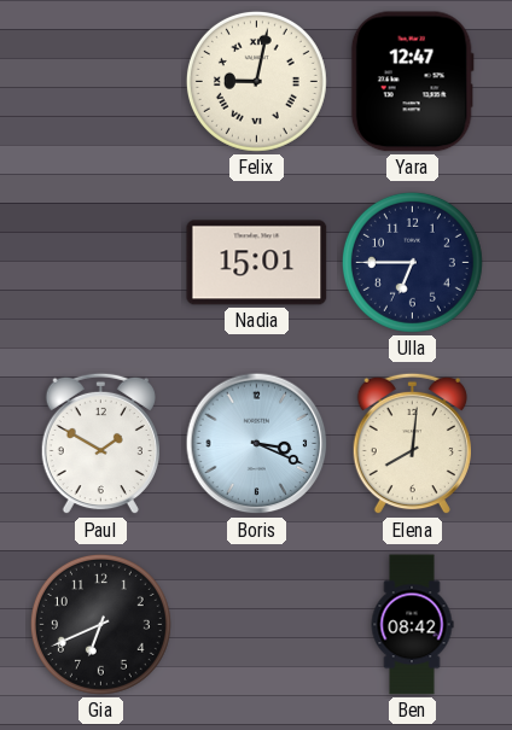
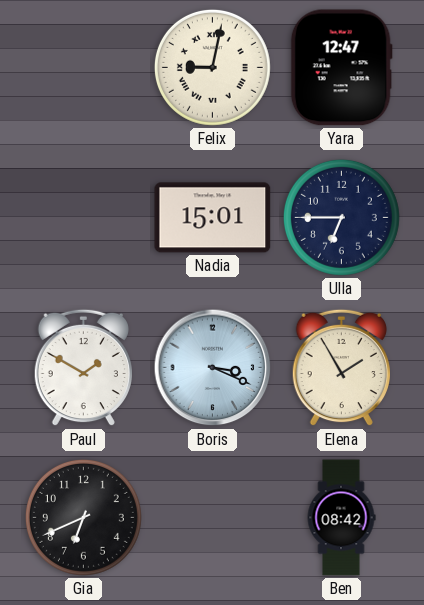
Elena: 8:01 -> 1:55
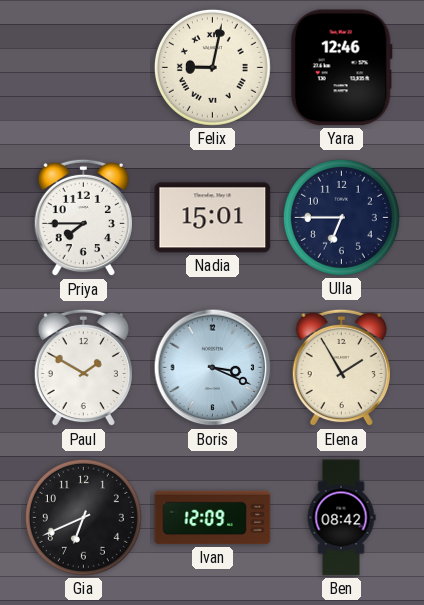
Yara: 12:47 -> 12:46
Priya: none -> 7:45
Ivan: none -> 12:09
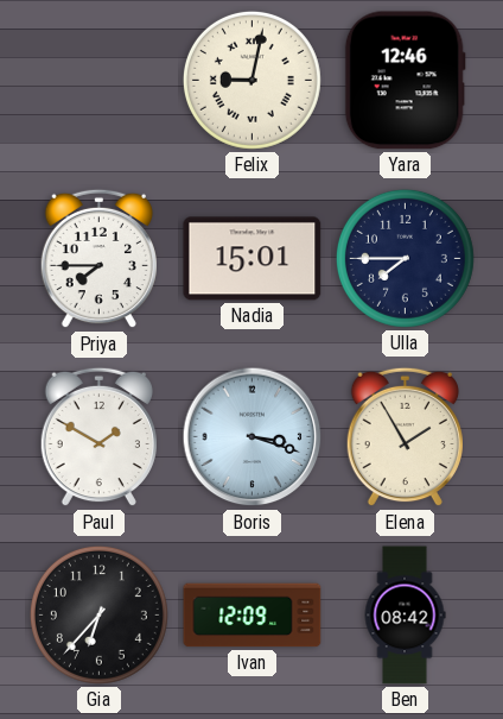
Ulla: 6:45 -> 7:45
Boris: 3:19 -> 3:18
Gia: 6:41 -> 6:37
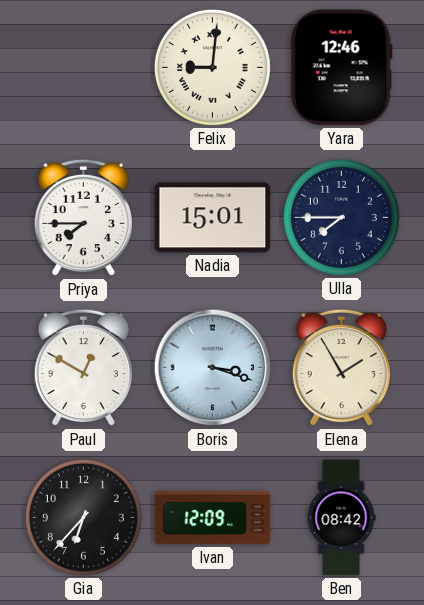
Felix: 9:02 -> 9:01
Paul: 1:50 -> 12:50
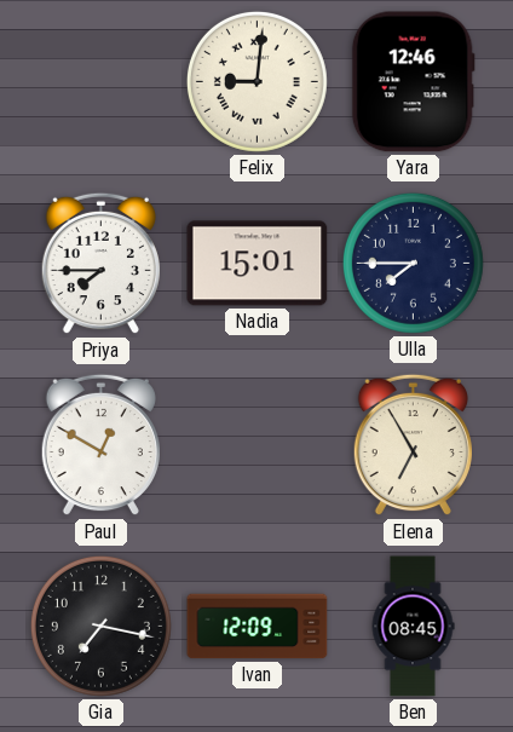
Boris: 3:18 -> none
Elena: 1:55 -> 6:55
Gia: 6:37 -> 7:17
Ben: 08:42 -> 08:45
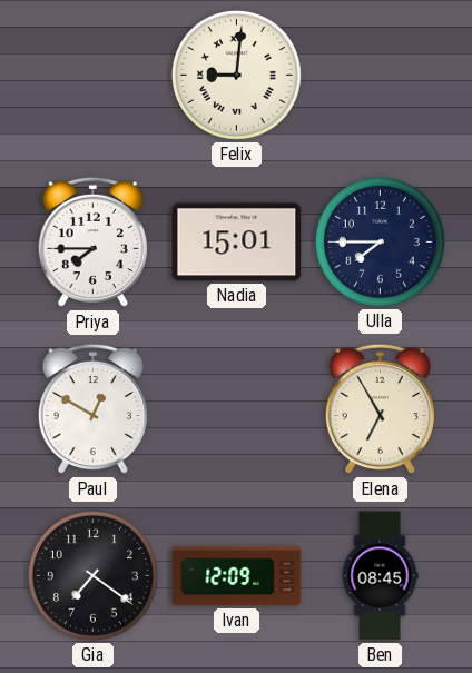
Yara: 12:46 -> none
Gia: 7:17 -> 7:21
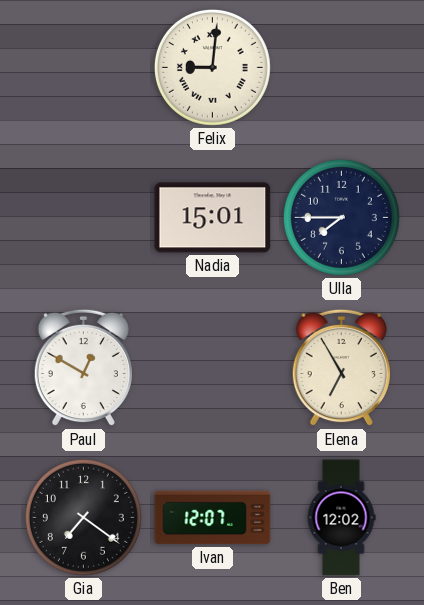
Priya: 7:45 -> none
Ivan: 12:09 -> 12:07
Ben: 08:45 -> 12:02
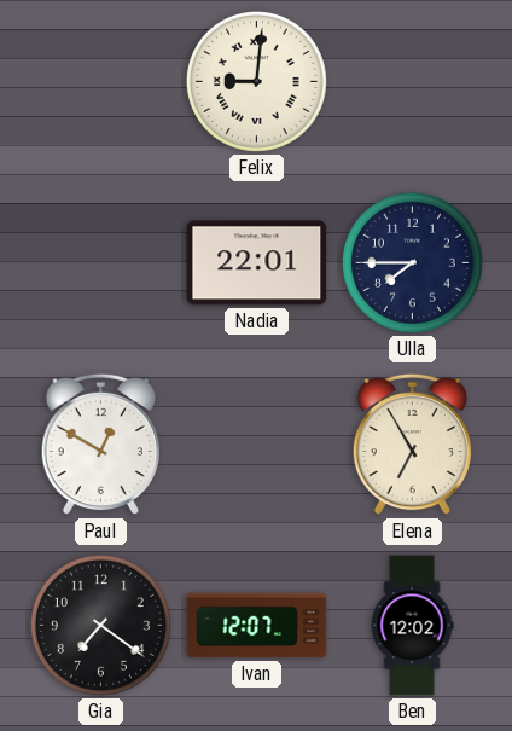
Nadia: 15:01 -> 22:01
